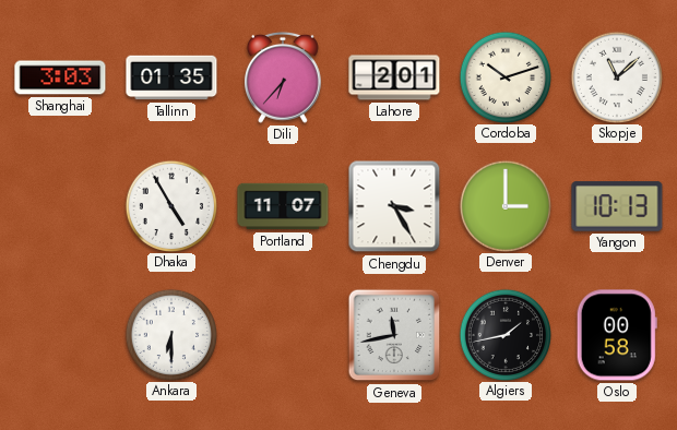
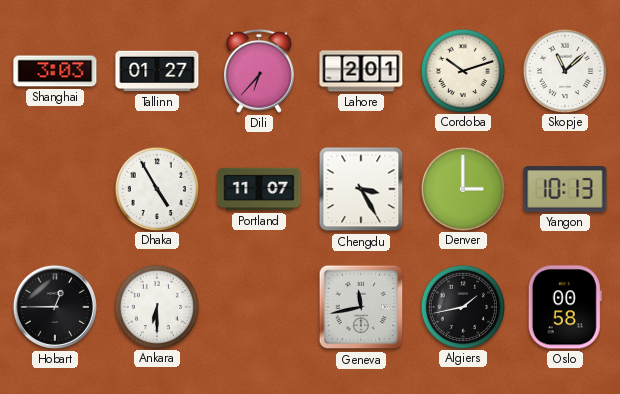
Tallinn: 01:35 -> 01:27
Hobart: none -> 12:45
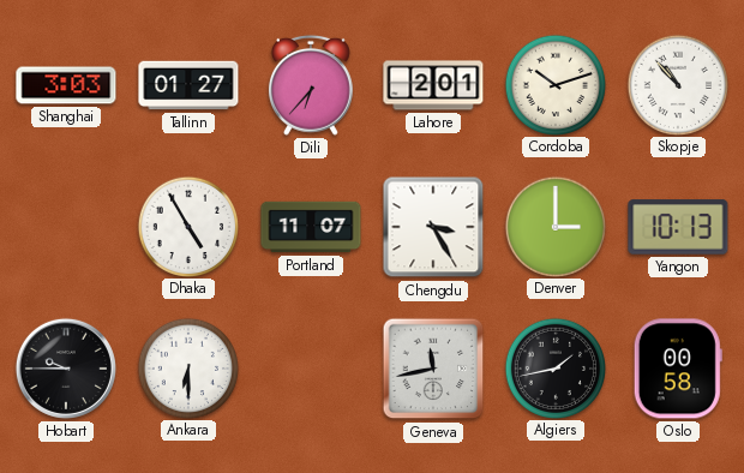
Skopje: 11:08 -> 10:53
Hobart: 12:45 -> 9:45
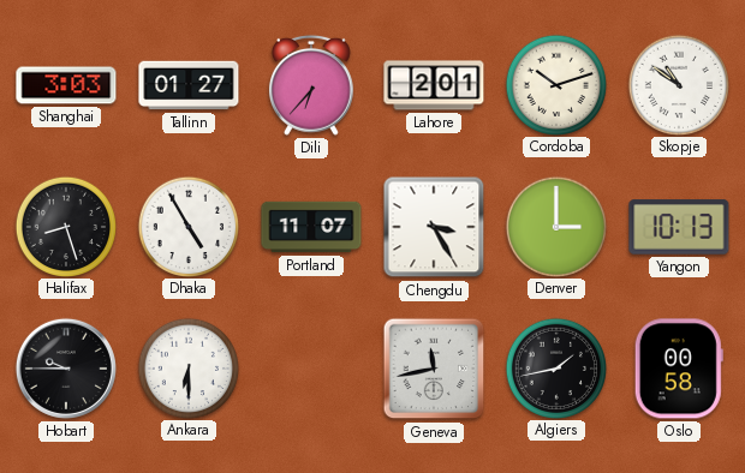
Skopje: 10:53 -> 10:51
Halifax: none -> 8:27
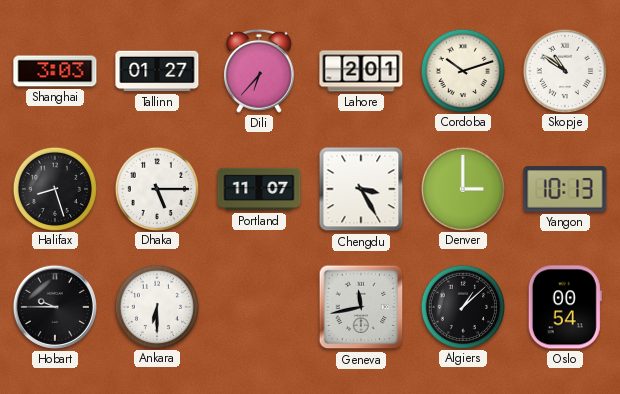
Dhaka: 4:55 -> 5:15
Algiers: 1:43 -> 1:08
Oslo: 00:58 -> 00:54
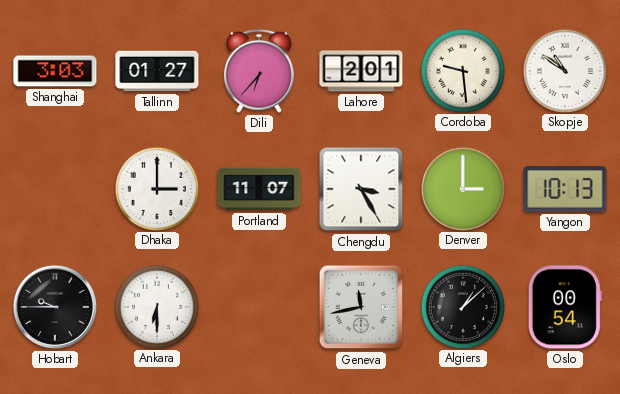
Cordoba: 10:12 -> 9:29
Halifax: 8:27 -> none
Dhaka: 5:15 -> 3:00
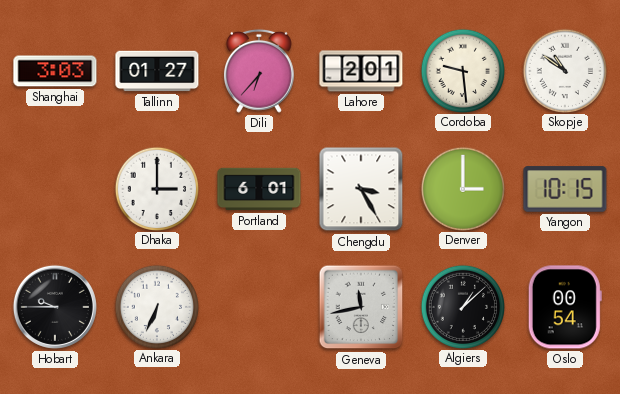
Portland: 11:07 -> 6:01
Yangon: 10:13 -> 10:15
Ankara: 6:30 -> 6:34
